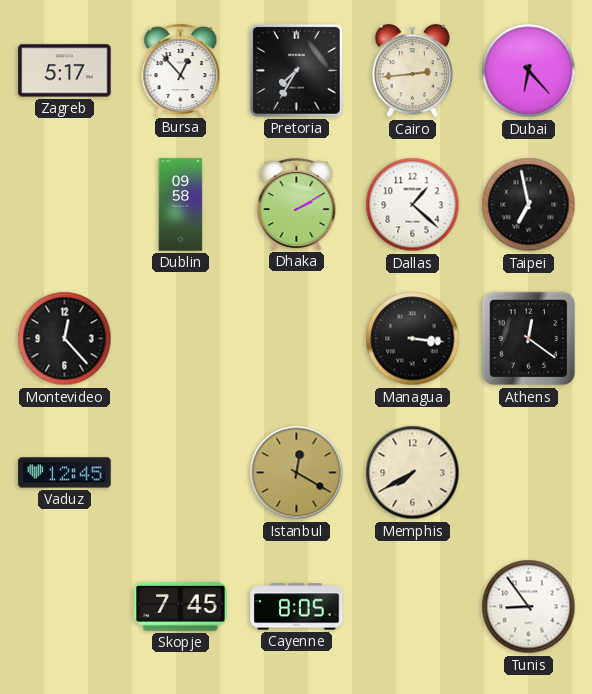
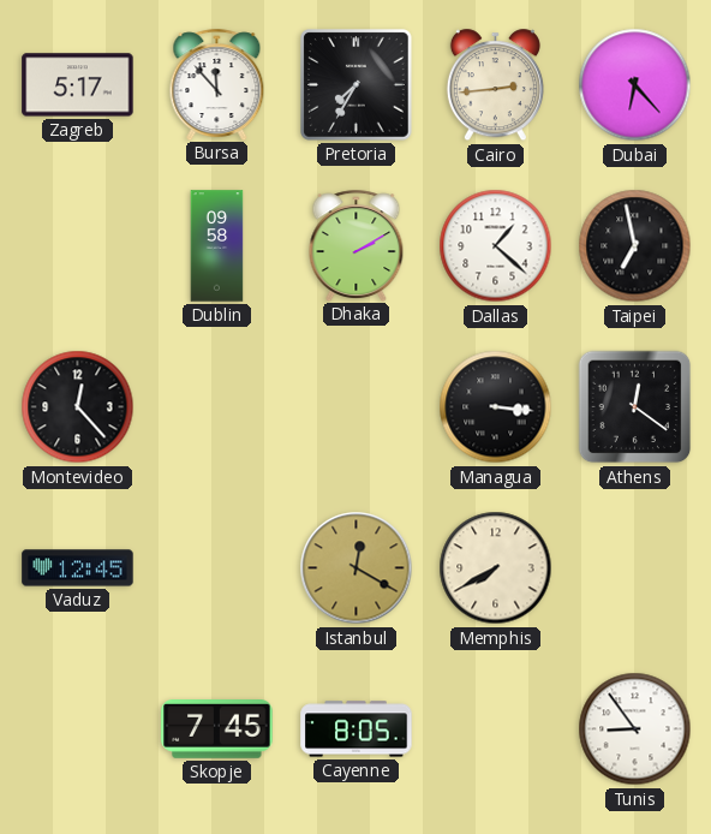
Bursa: 12:53 -> 11:53
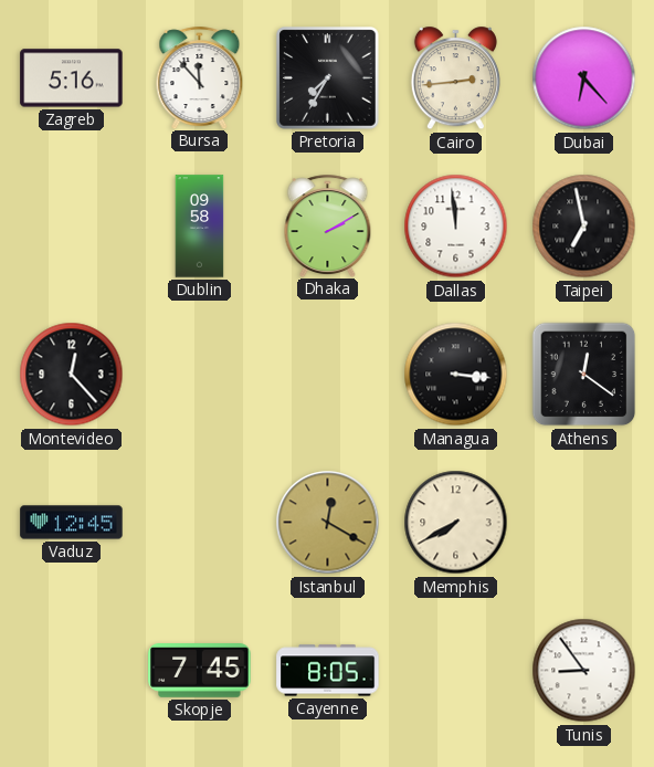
Zagreb: 5:17 -> 5:16
Dallas: 1:22 -> 11:59
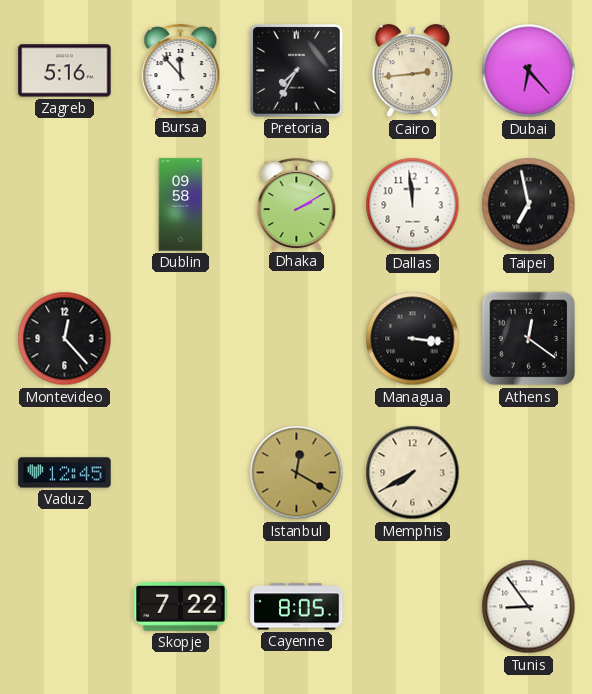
Skopje: 7:45 -> 7:22
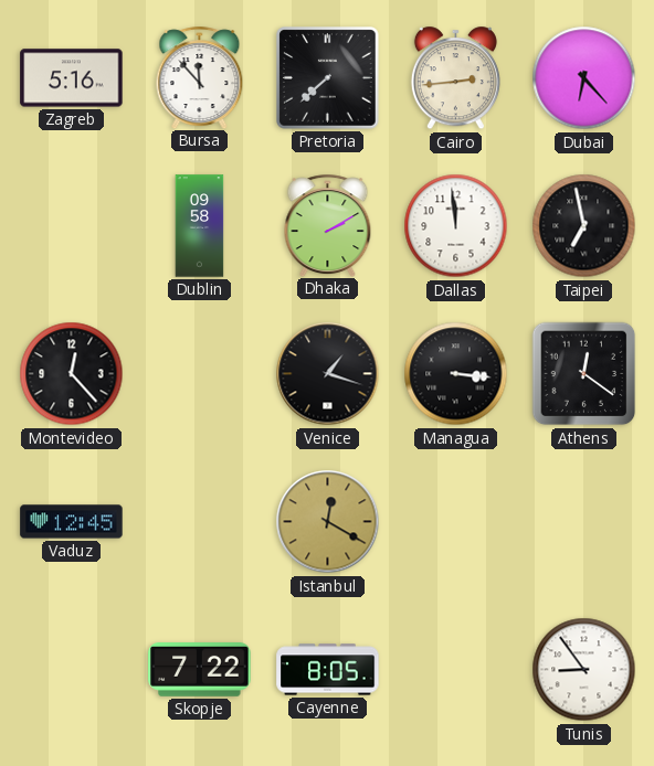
Pretoria: 7:35 -> 7:38
Venice: none -> 1:18
Memphis: 7:40 -> none
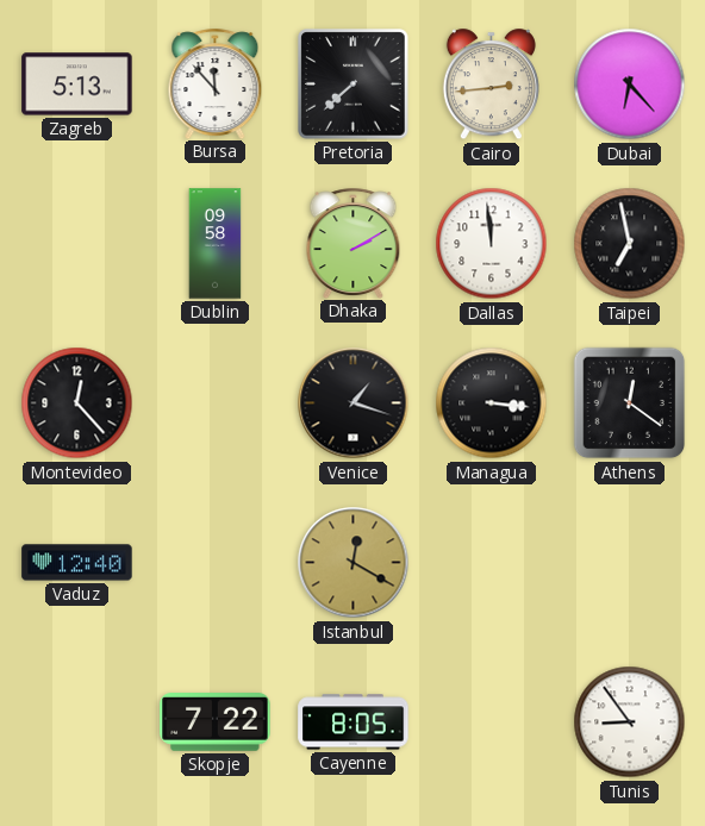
Zagreb: 5:16 -> 5:13
Vaduz: 12:45 -> 12:40
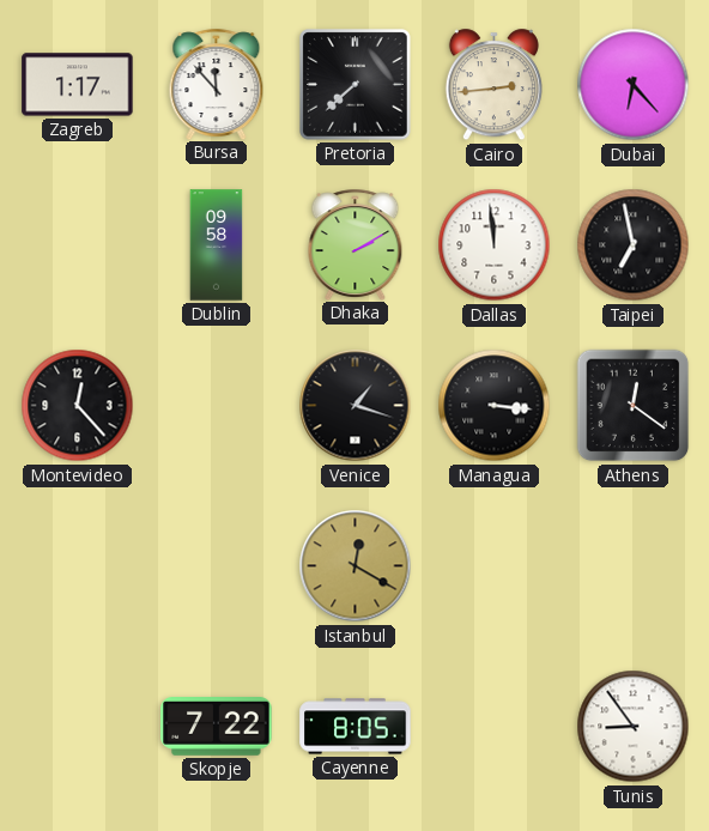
Zagreb: 5:13 -> 1:17
Vaduz: 12:40 -> none
